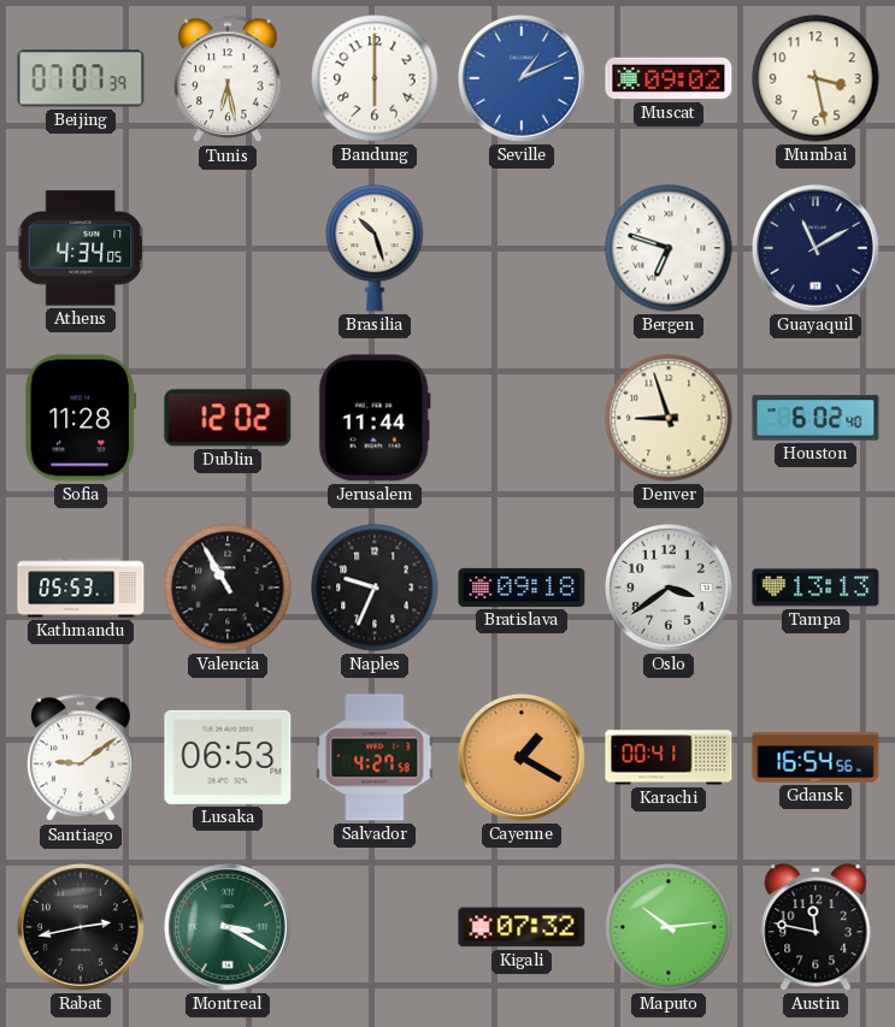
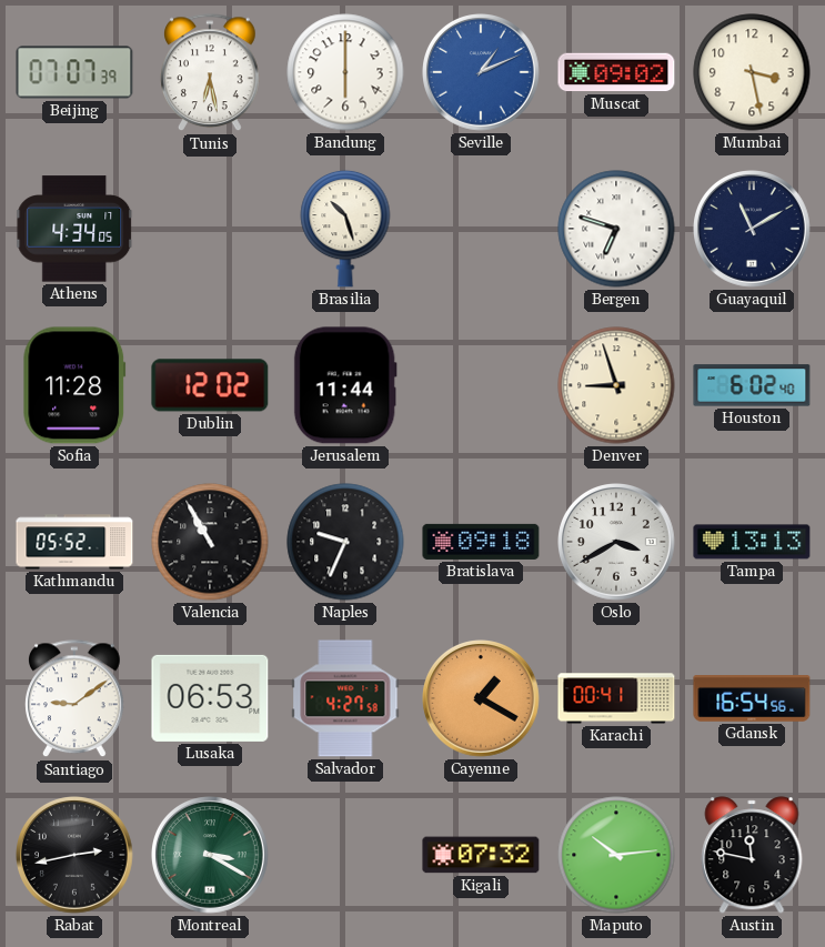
Kathmandu: 05:53 -> 05:52
Oslo: 3:39 -> 3:40
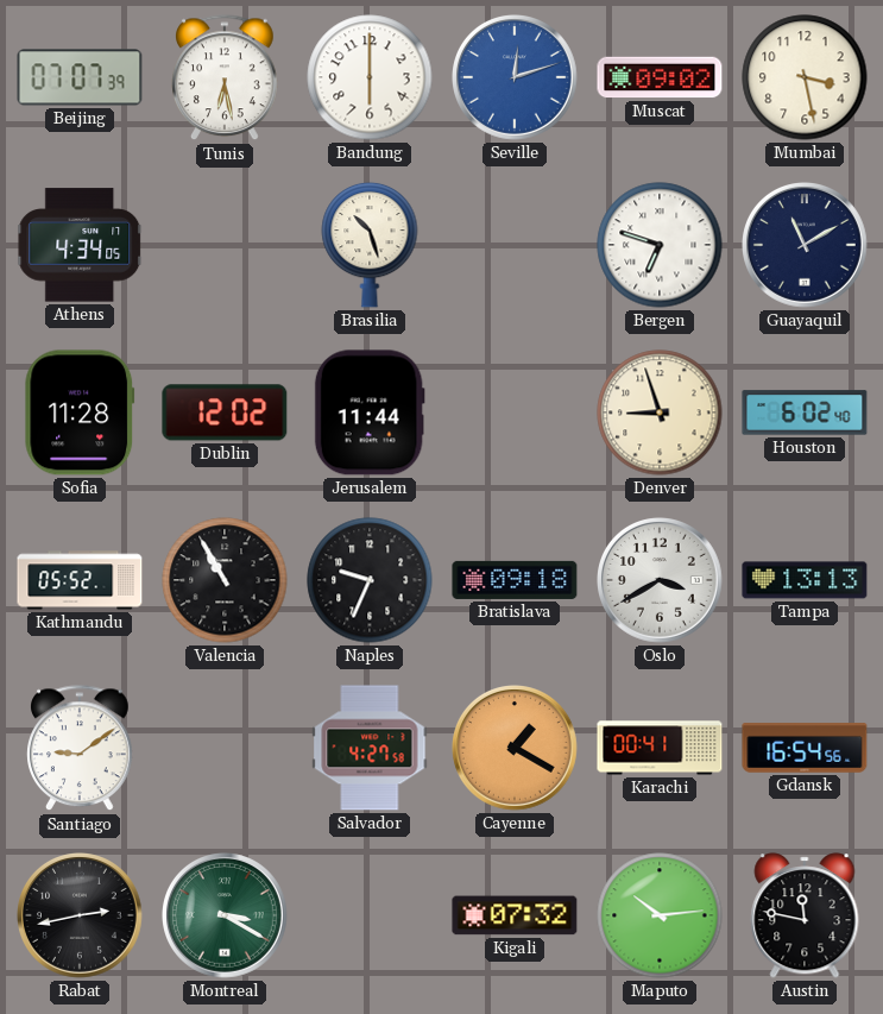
Seville: 1:11 -> 12:12
Lusaka: 06:53 -> none
